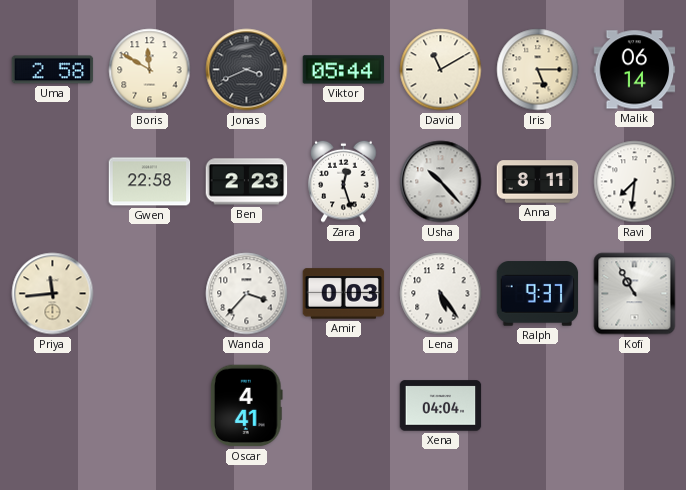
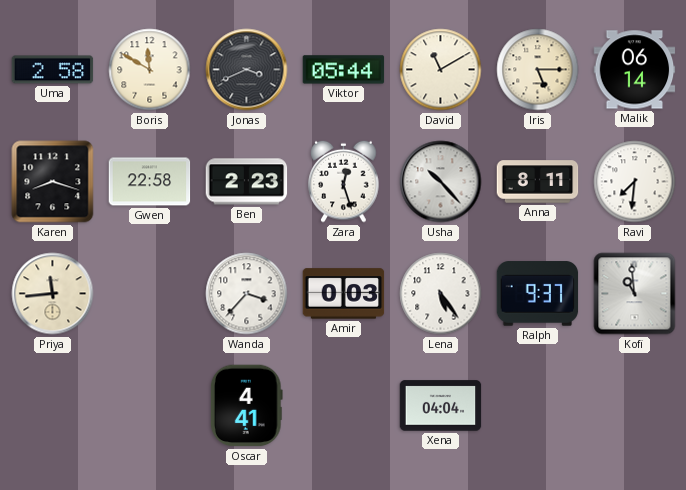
Karen: none -> 8:18
Kofi: 10:55 -> 10:59
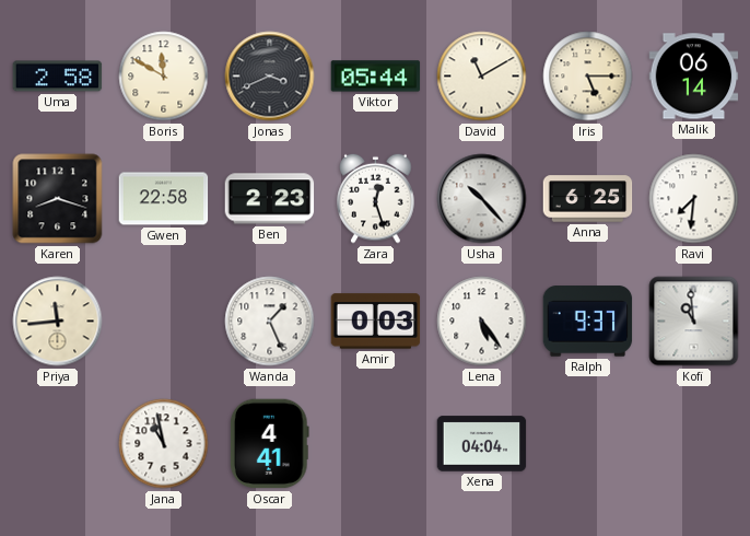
Anna: 8:11 -> 6:25
Wanda: 3:37 -> 1:26
Jana: none -> 10:58
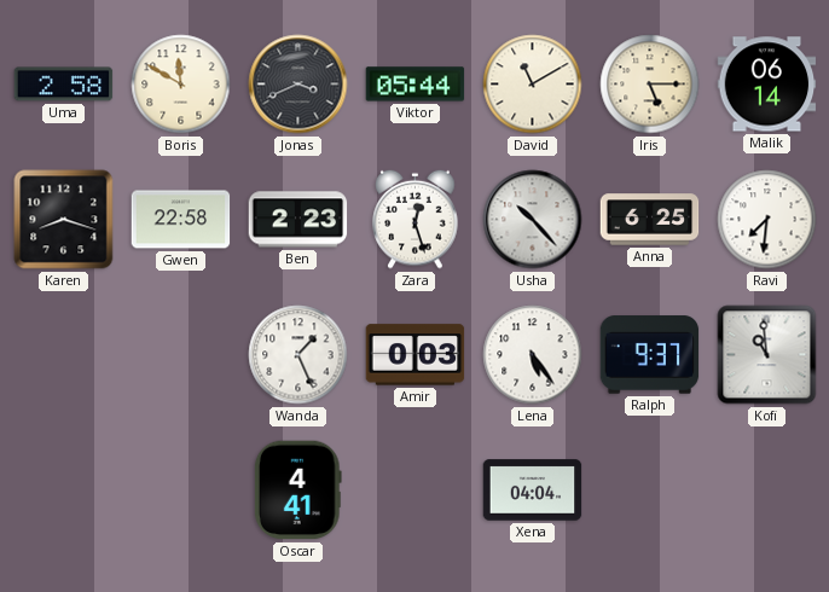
Priya: 11:44 -> none
Jana: 10:58 -> none
